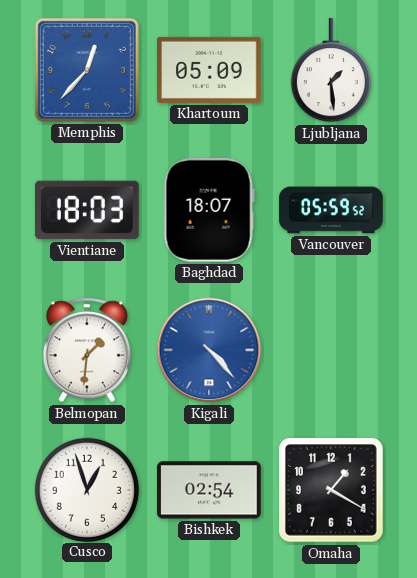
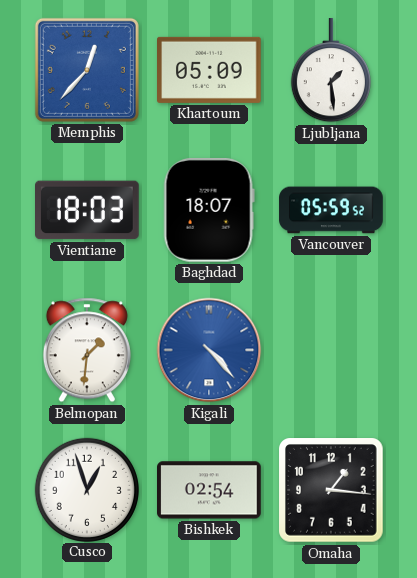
Omaha: 1:20 -> 1:16
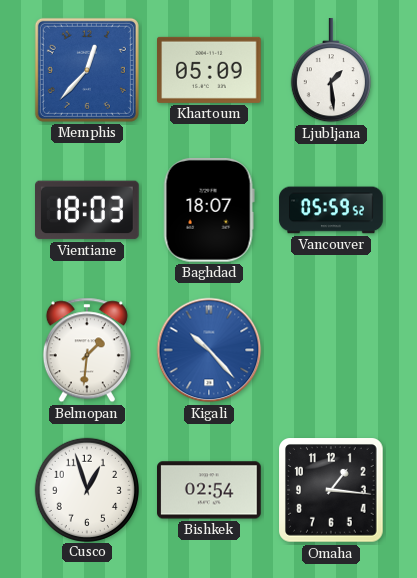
Kigali: 4:23 -> 10:23
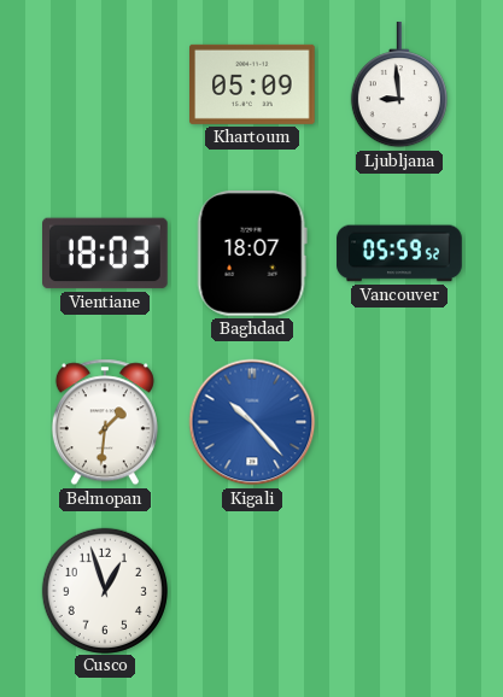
Memphis: 12:37 -> none
Ljubljana: 1:29 -> 8:59
Bishkek: 02:54 -> none
Omaha: 1:16 -> none
